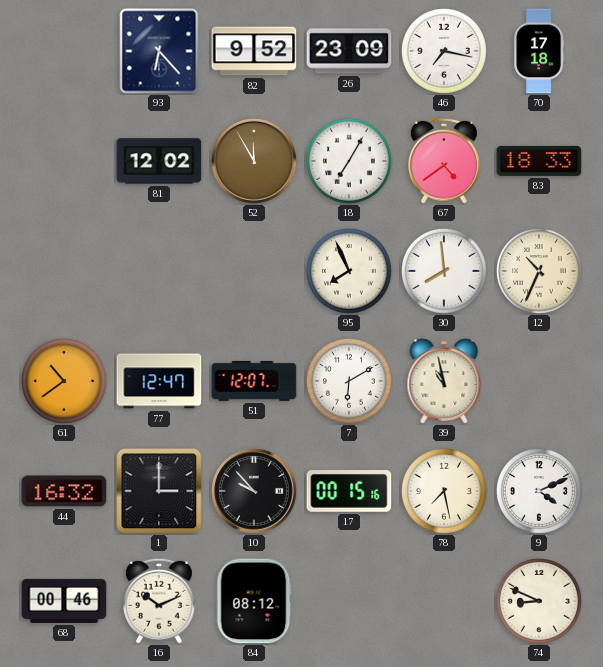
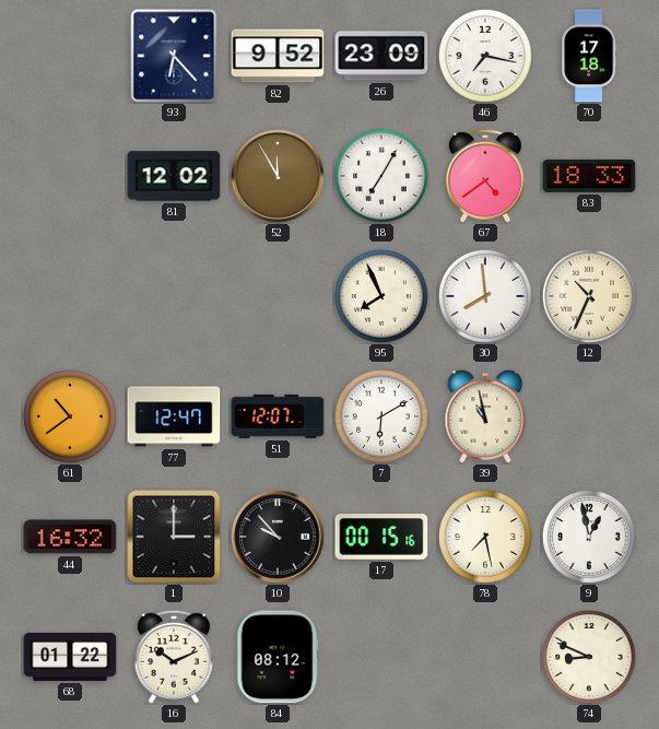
9: 4:11 -> 12:58
68: 00:46 -> 01:22
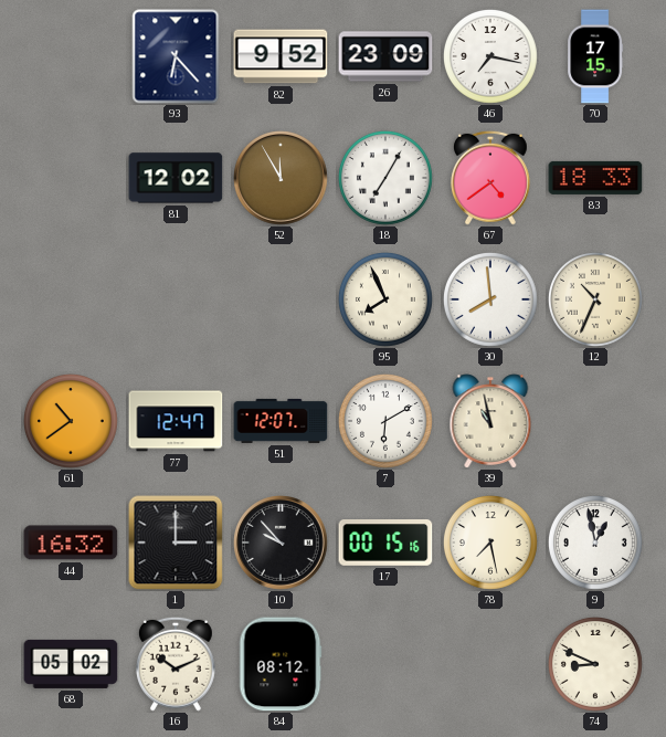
70: 17:18 -> 17:15
68: 01:22 -> 05:02
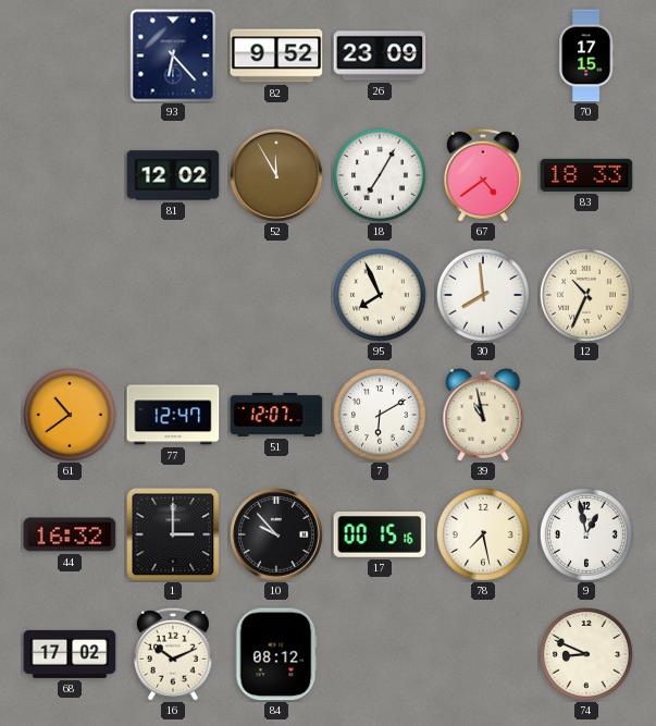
46: 7:17 -> none
68: 05:02 -> 17:02
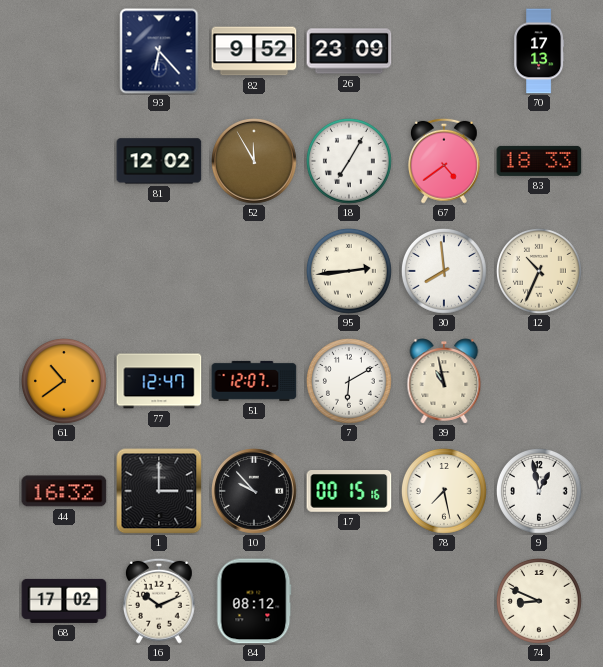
70: 17:15 -> 17:13
95: 7:56 -> 2:44
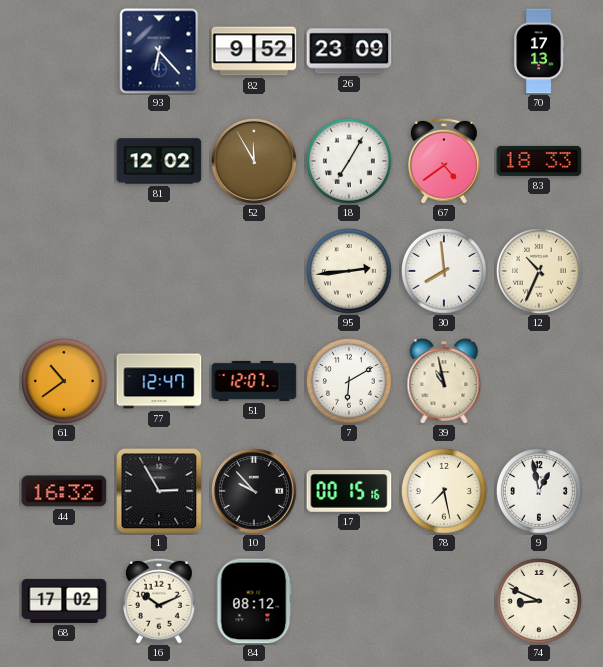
1: 3:00 -> 2:55
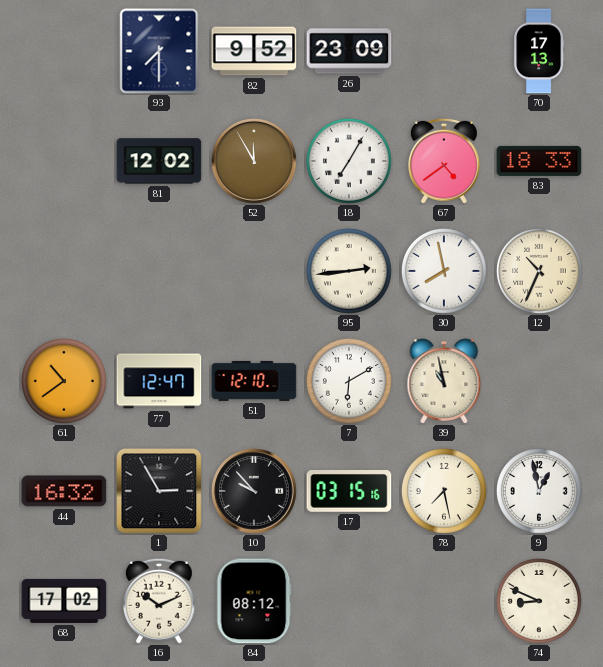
93: 6:23 -> 7:30
30: 7:59 -> 7:58
51: 12:07 -> 12:10
17: 00:15 -> 03:15
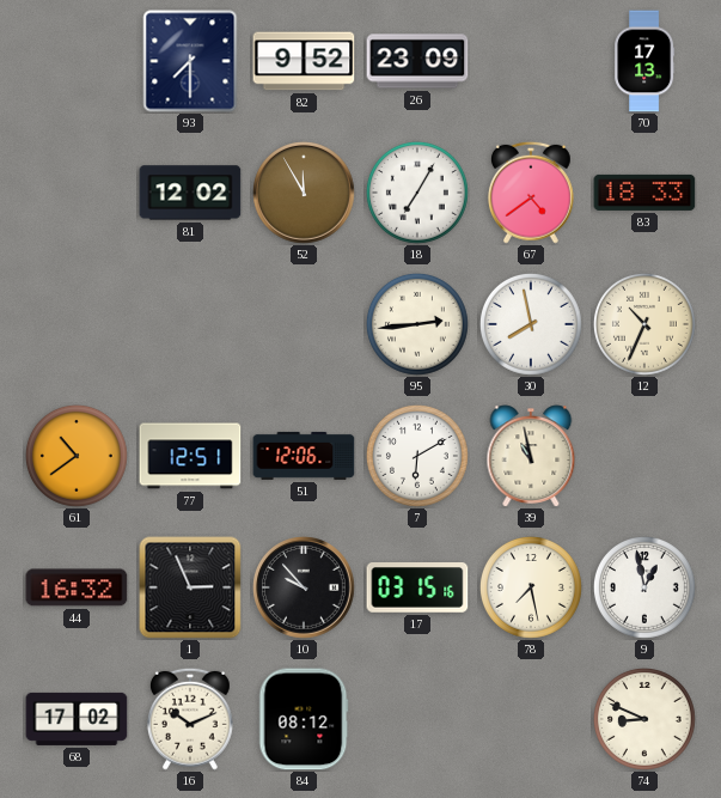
77: 12:47 -> 12:51
51: 12:10 -> 12:06
1: 2:55 -> 2:56
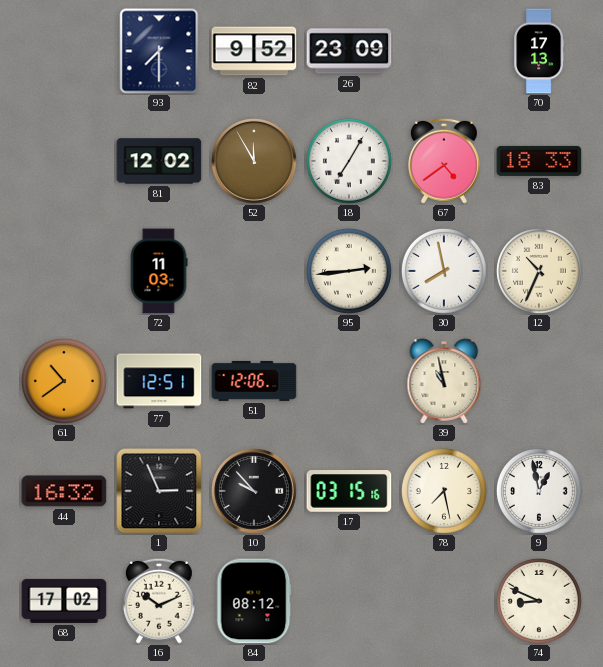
72: none -> 11:03
7: 6:10 -> none
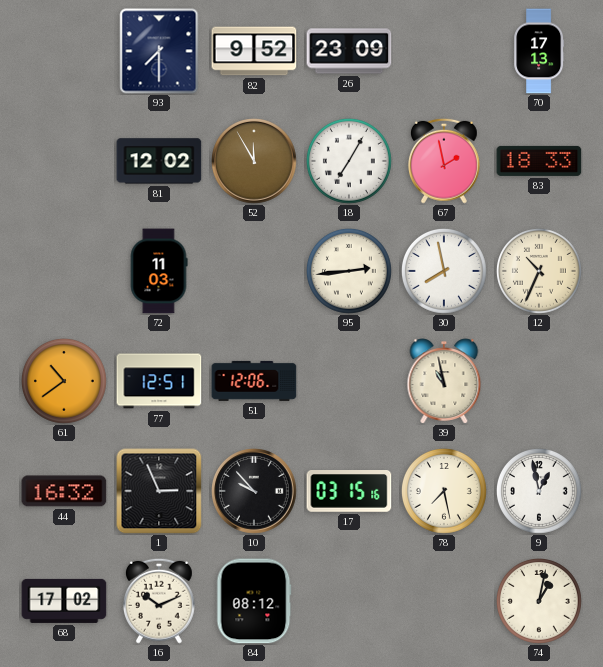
67: 4:39 -> 1:58
74: 8:49 -> 1:02
